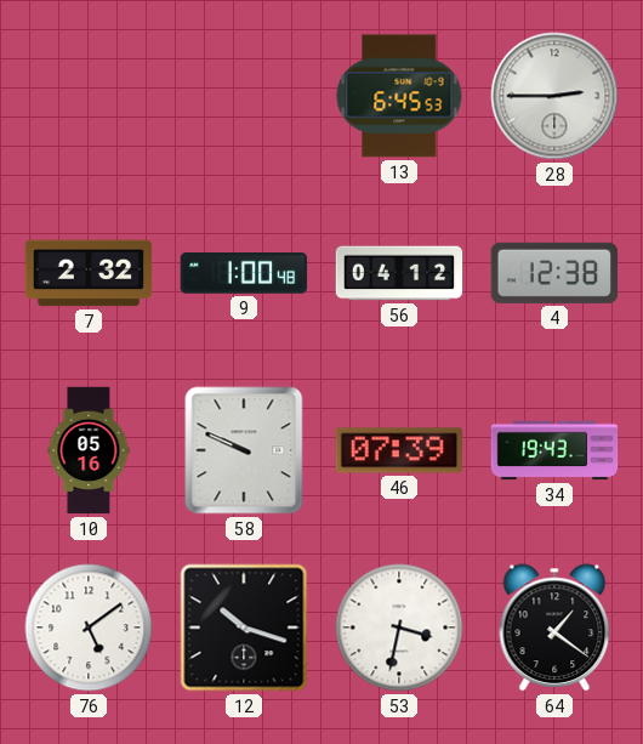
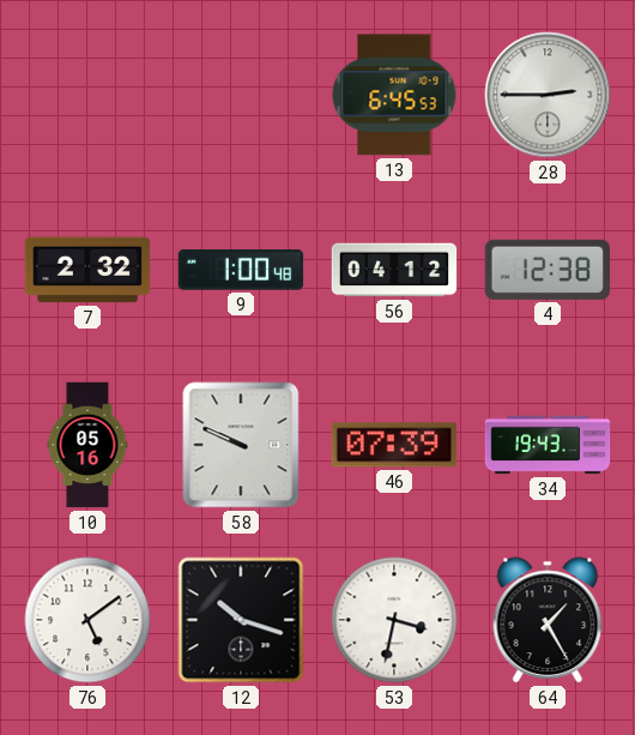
64: 1:21 -> 1:25
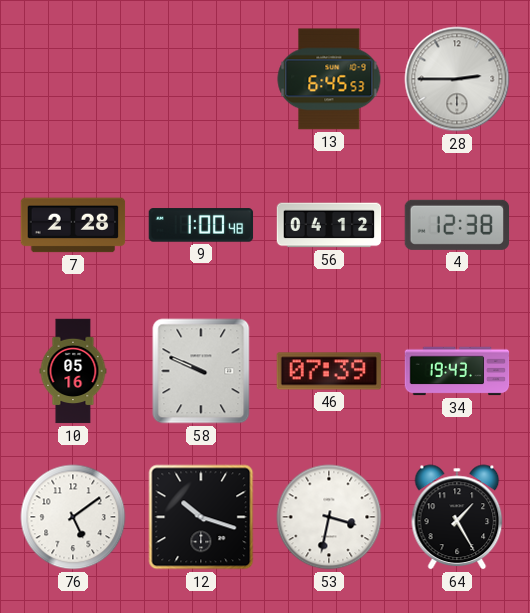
7: 2:32 -> 2:28
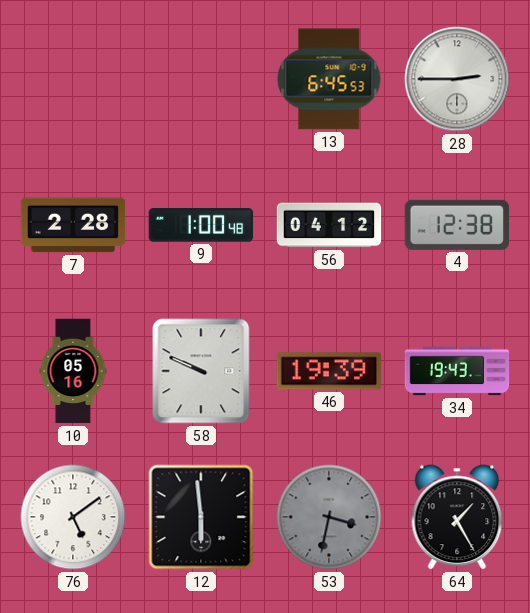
46: 07:39 -> 19:39
12: 10:18 -> 5:59
53 dial: white -> grey
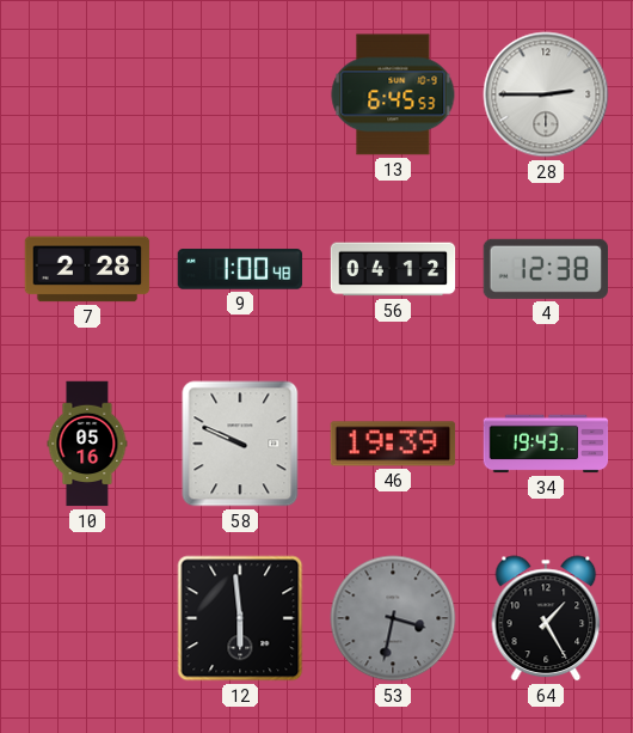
76: 5:09 -> none
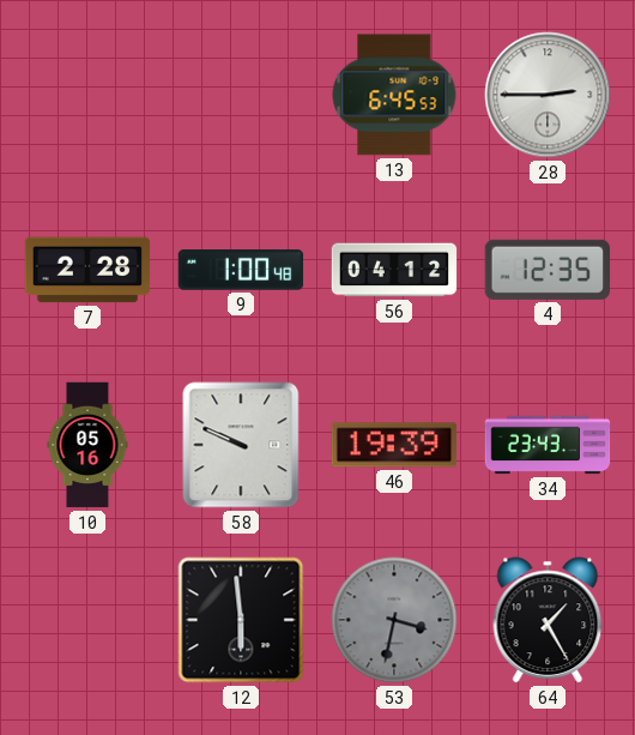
4: 12:38 -> 12:35
34: 19:43 -> 23:43
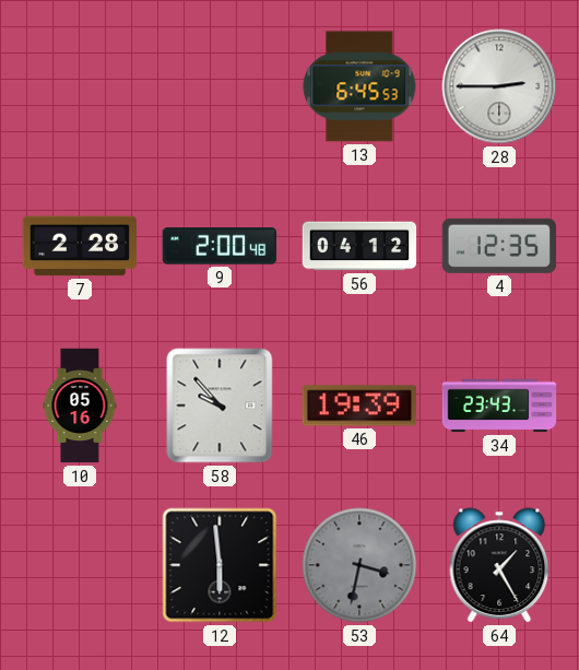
9: 1:00 -> 2:00
58: 9:49 -> 9:53
